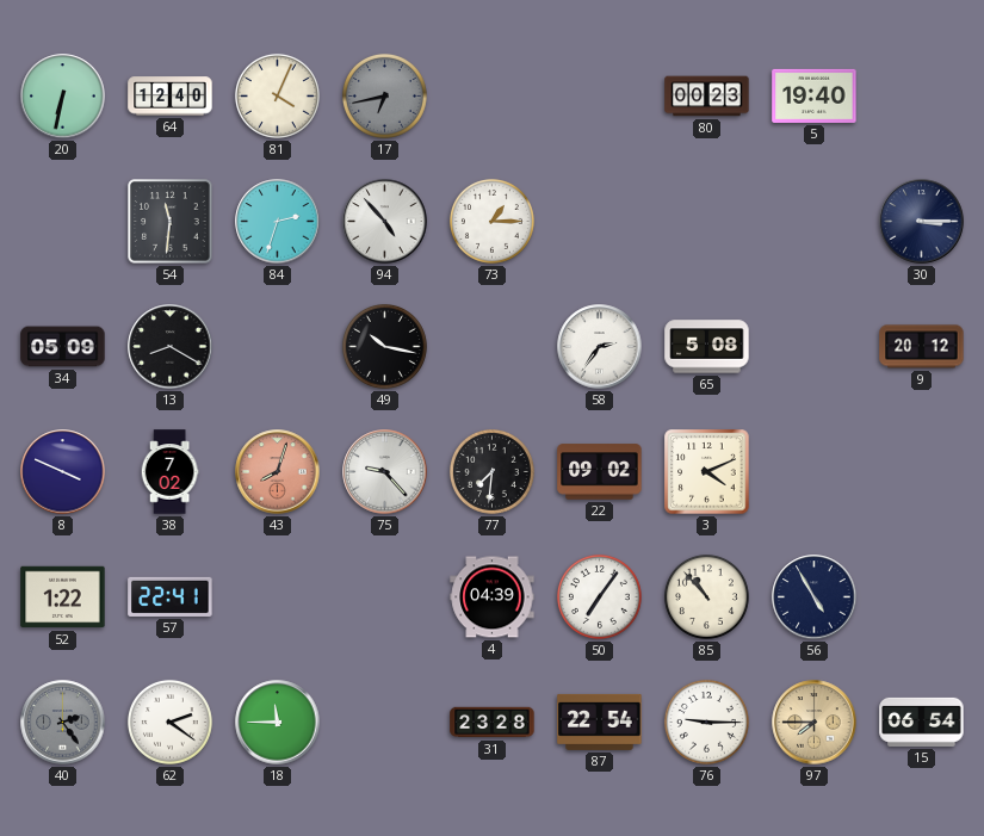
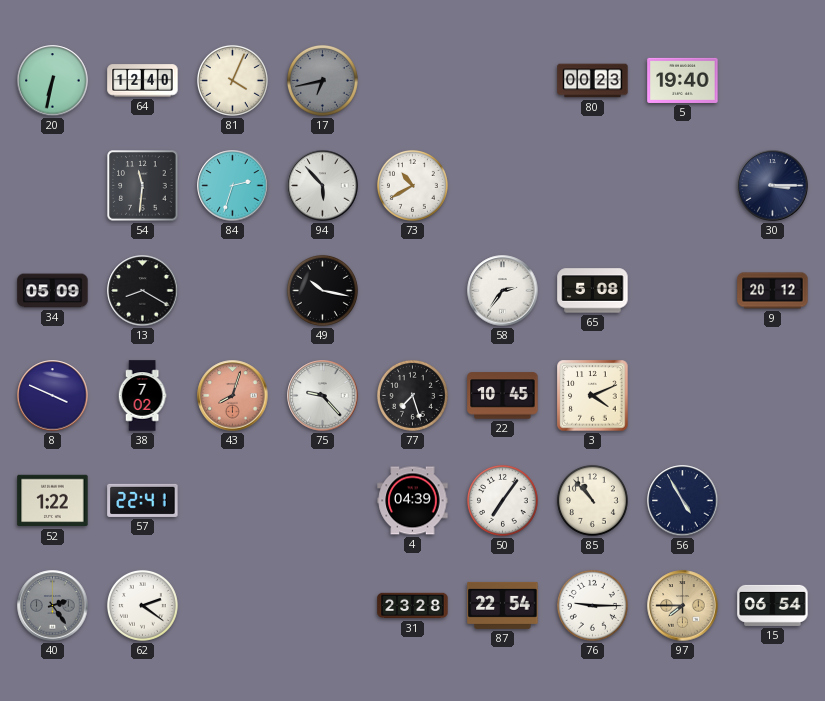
94: 4:53 -> 5:53
73: 1:15 -> 10:40
77: 7:31 -> 7:27
22: 09:02 -> 10:45
18: 11:45 -> none
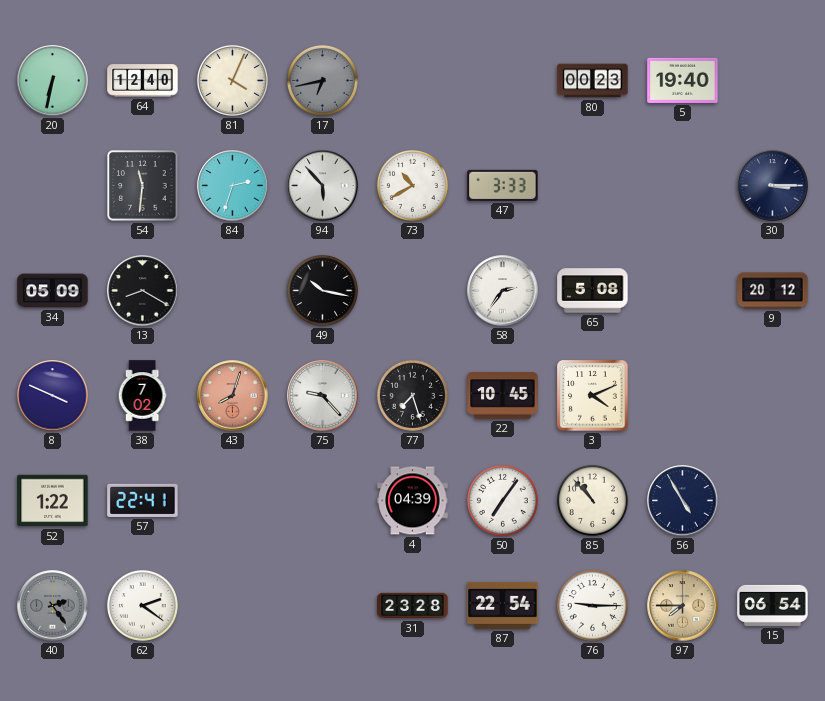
47: none -> 3:33
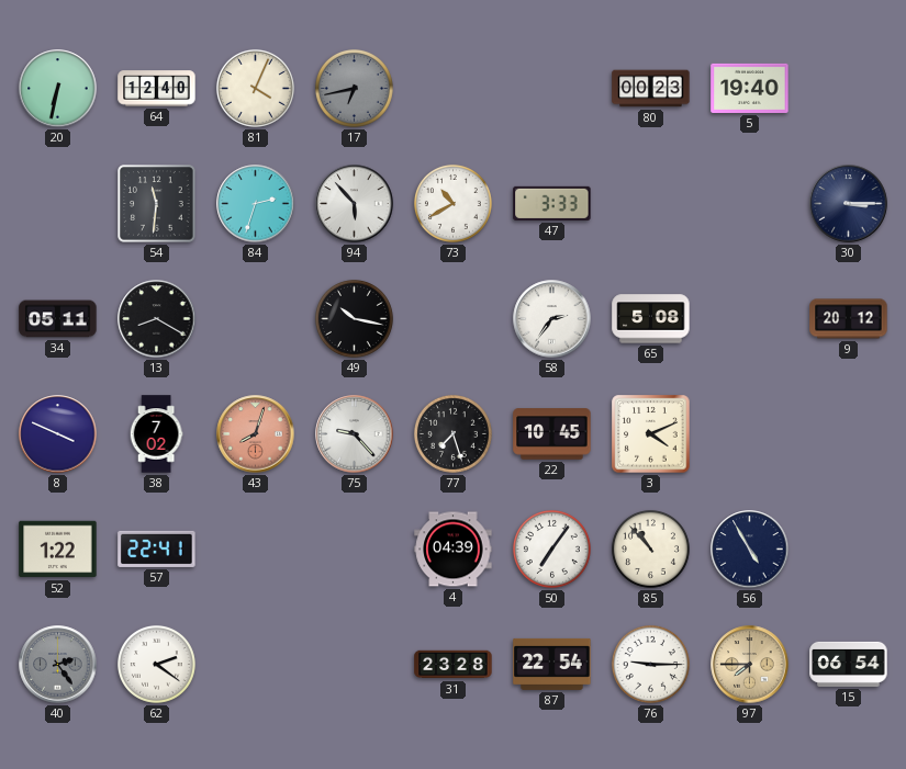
34: 05:09 -> 05:11
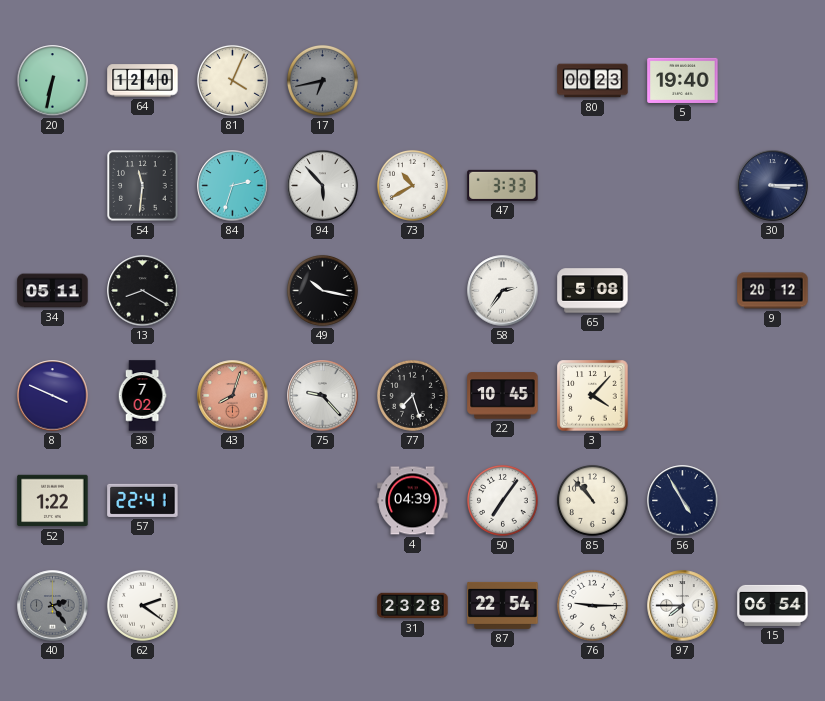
3: 4:11 -> 4:07
97 dial: champagne -> white
